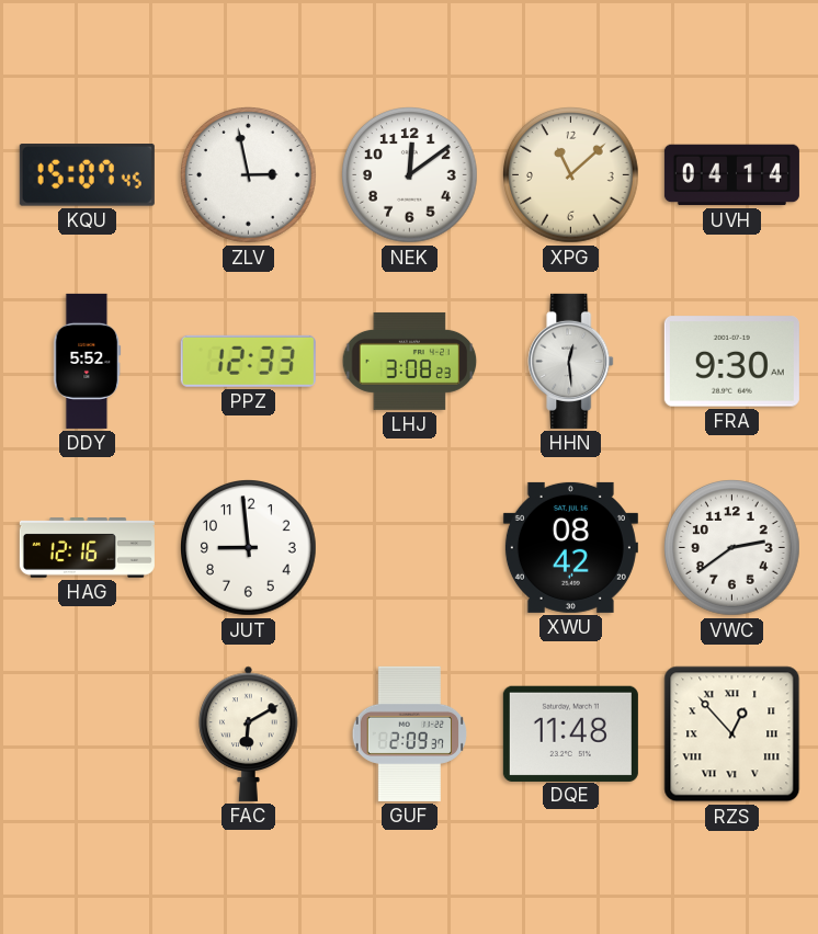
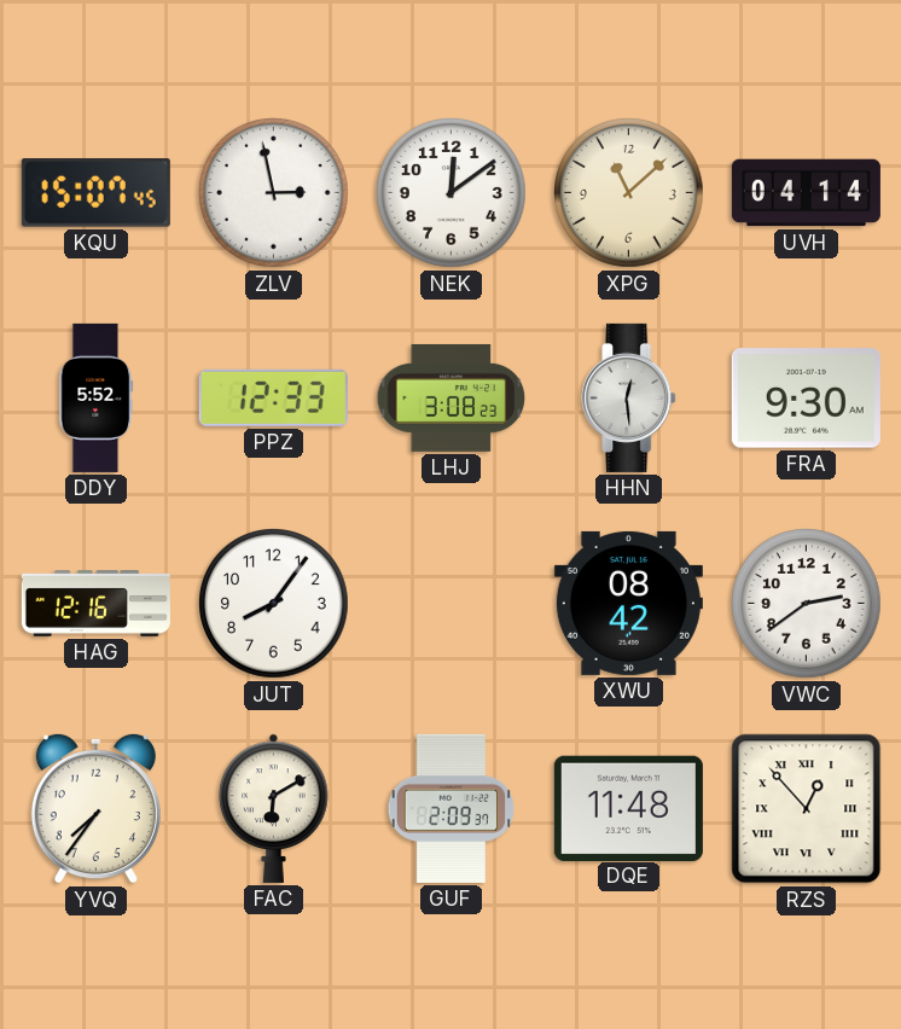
JUT: 8:59 -> 8:06
YVQ: none -> 7:36
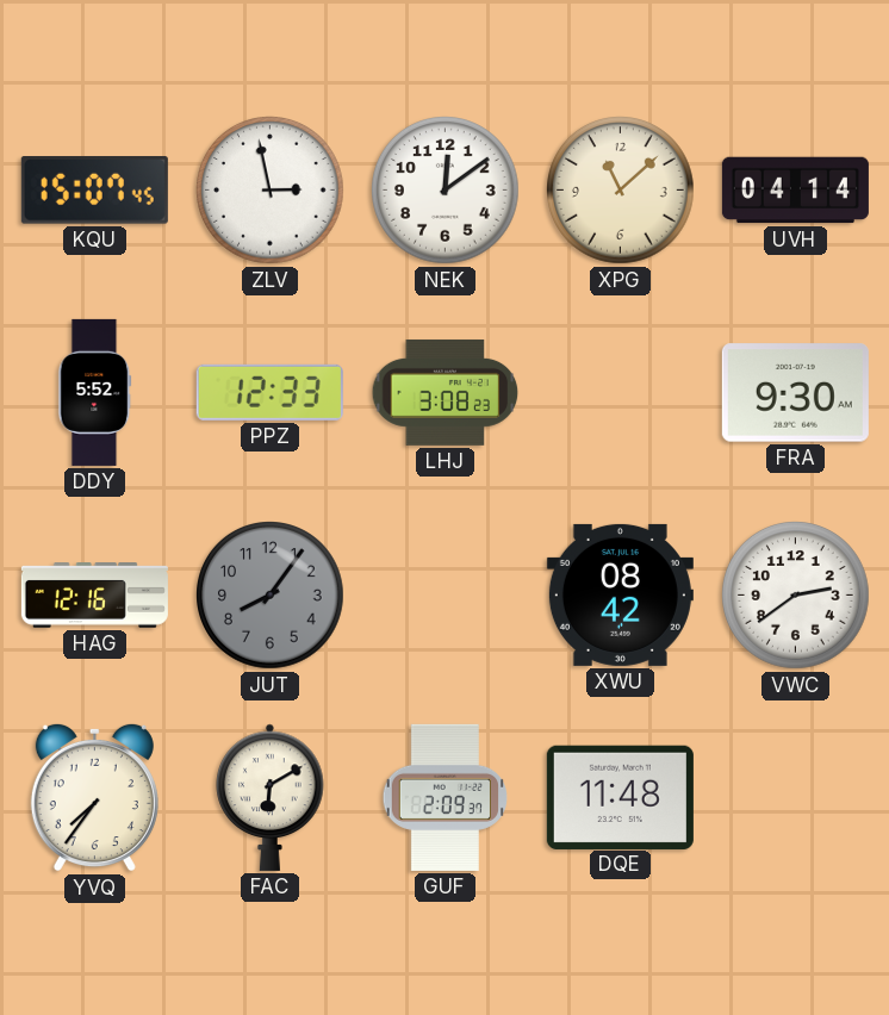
HHN: 12:29 -> none
JUT dial: white -> grey
RZS: 12:53 -> none
